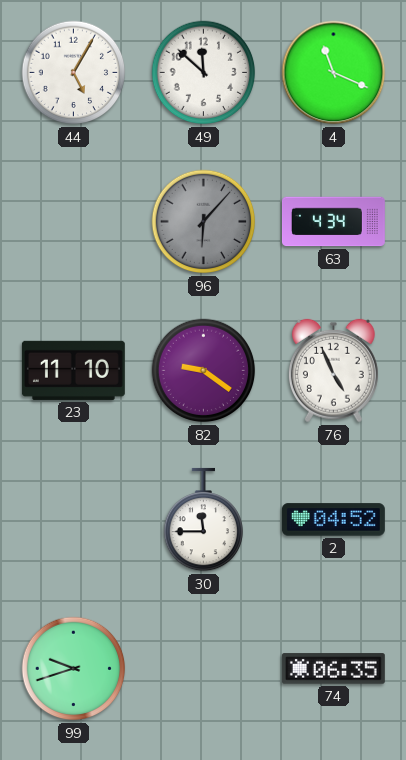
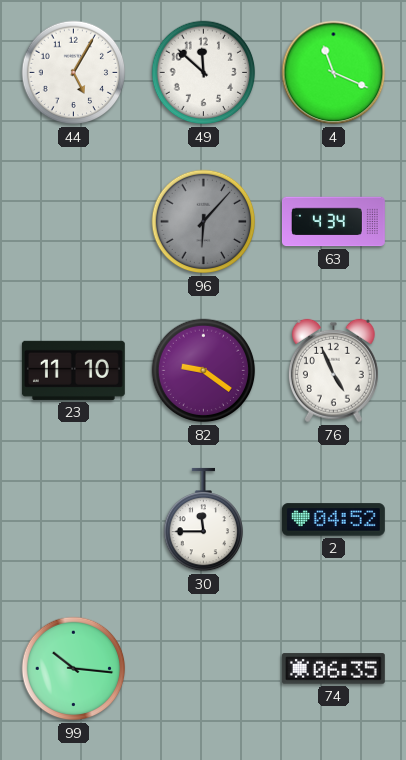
99: 9:42 -> 10:16
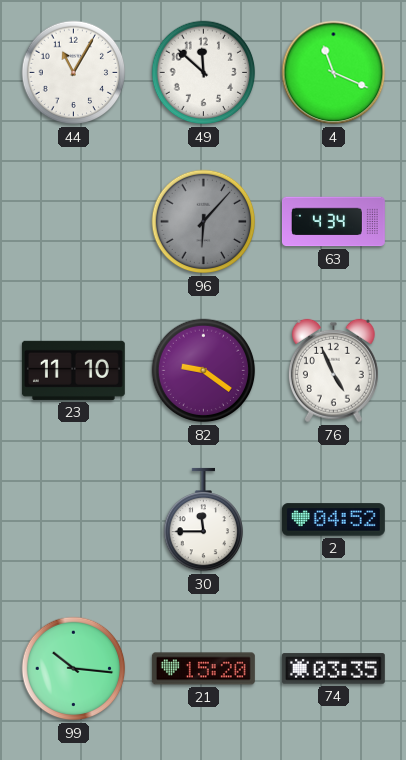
44: 5:05 -> 11:05
21: none -> 15:20
74: 06:35 -> 03:35
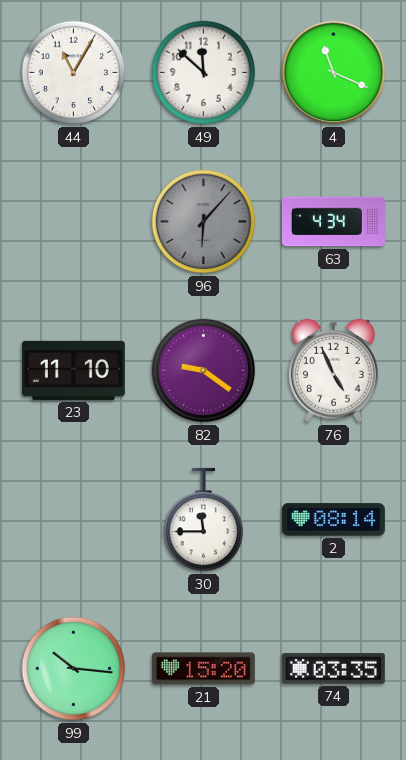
2: 04:52 -> 08:14
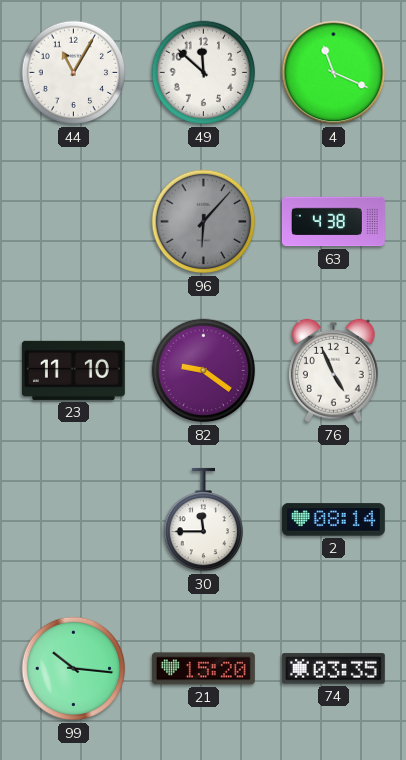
63: 4:34 -> 4:38
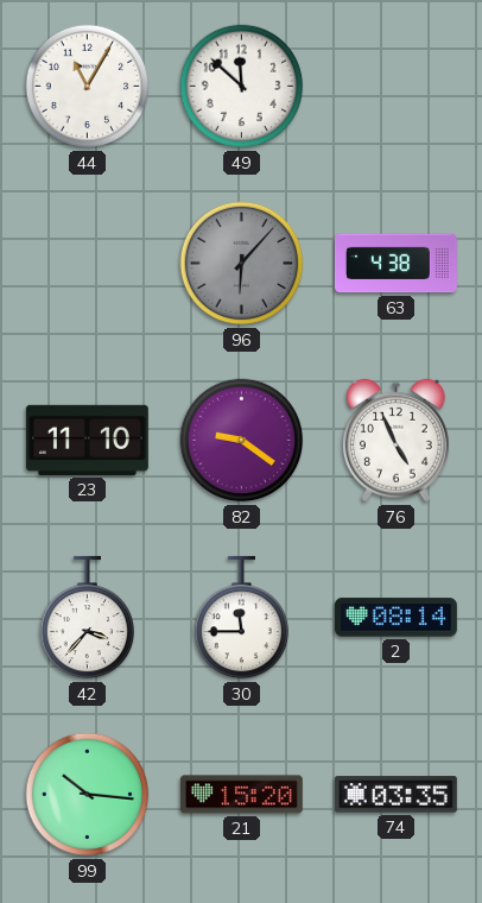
4: 11:19 -> none
42: none -> 3:37
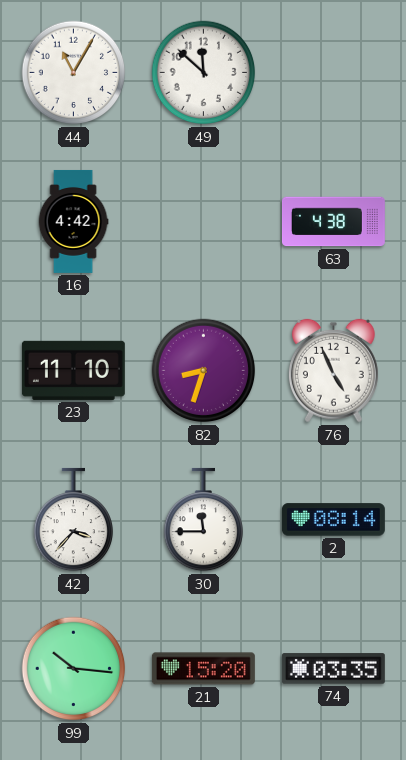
16: none -> 4:42
96: 6:07 -> none
82: 9:21 -> 8:33
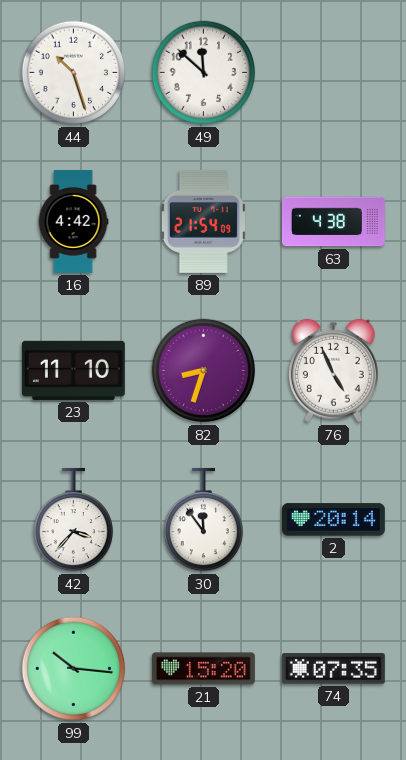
44: 11:05 -> 10:27
89: none -> 21:54
30: 11:45 -> 11:54
2: 08:14 -> 20:14
74: 03:35 -> 07:35
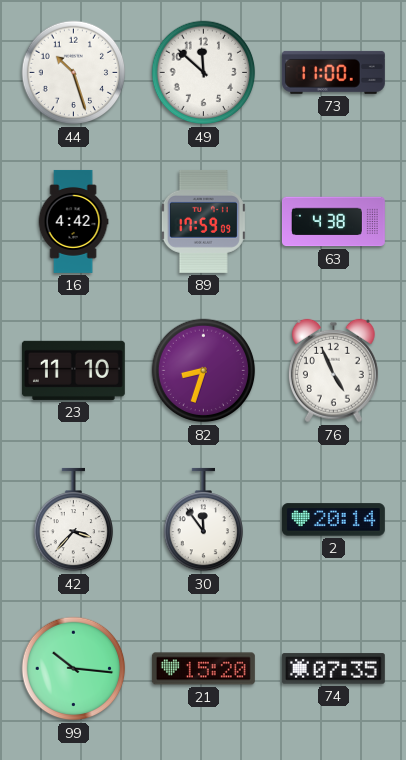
73: none -> 11:00
89: 21:54 -> 17:59
